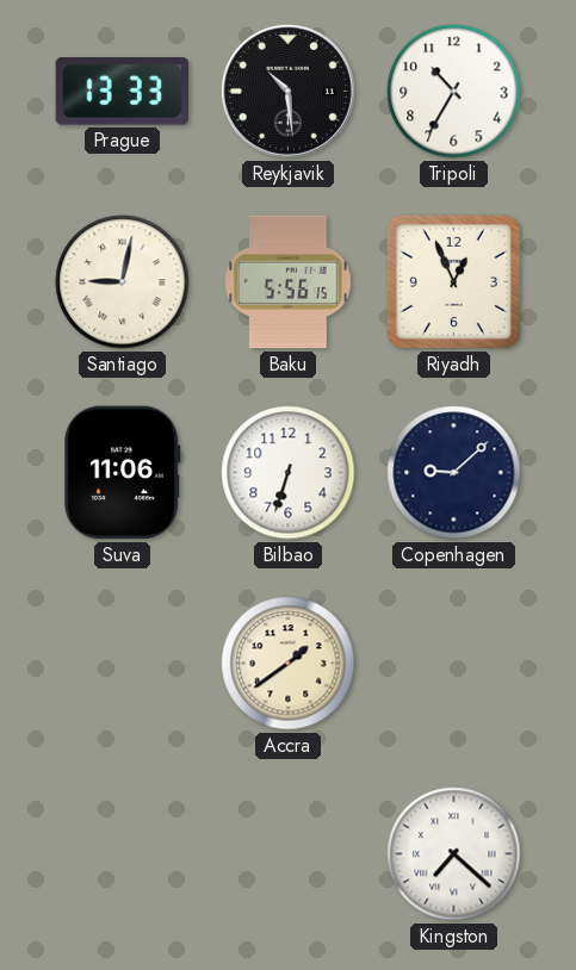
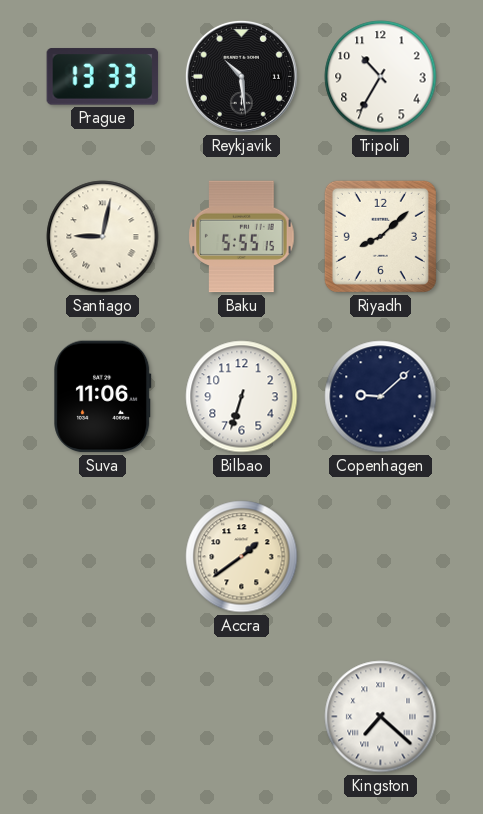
Baku: 5:56 -> 5:55
Riyadh: 12:56 -> 8:08
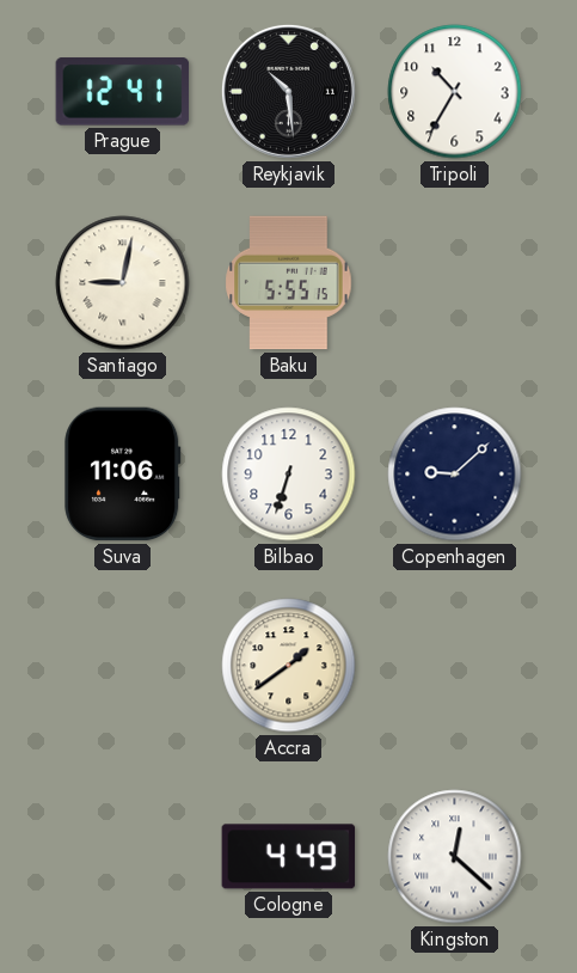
Prague: 13:33 -> 12:41
Riyadh: 8:08 -> none
Cologne: none -> 4:49
Kingston: 7:22 -> 12:22
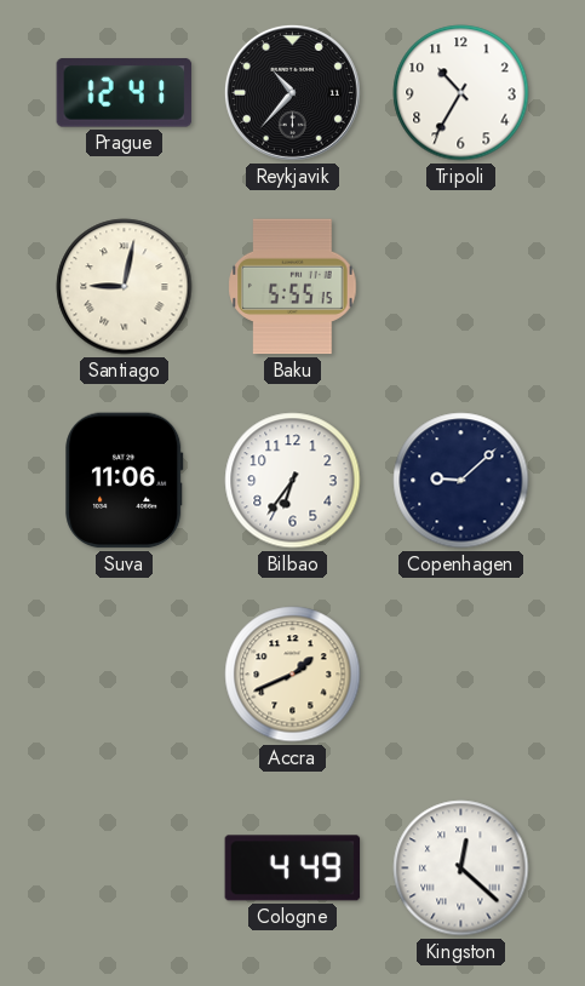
Reykjavik: 10:29 -> 10:37
Bilbao: 6:33 -> 6:36
Accra: 1:39 -> 1:41
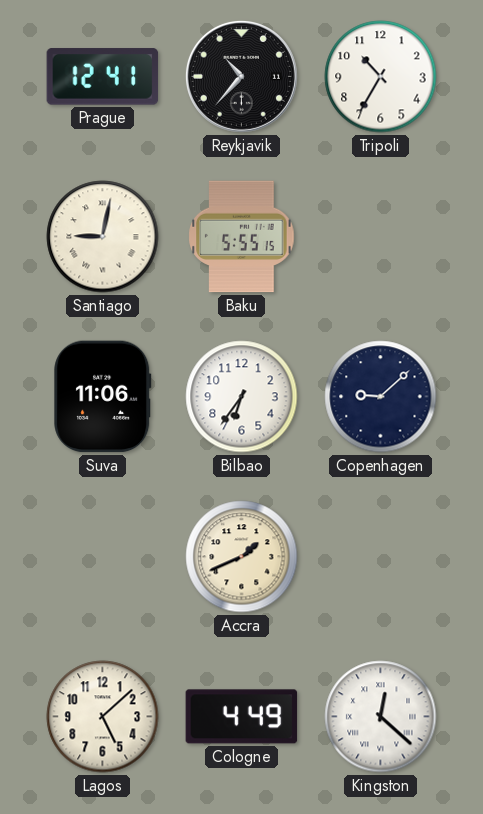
Lagos: none -> 5:08
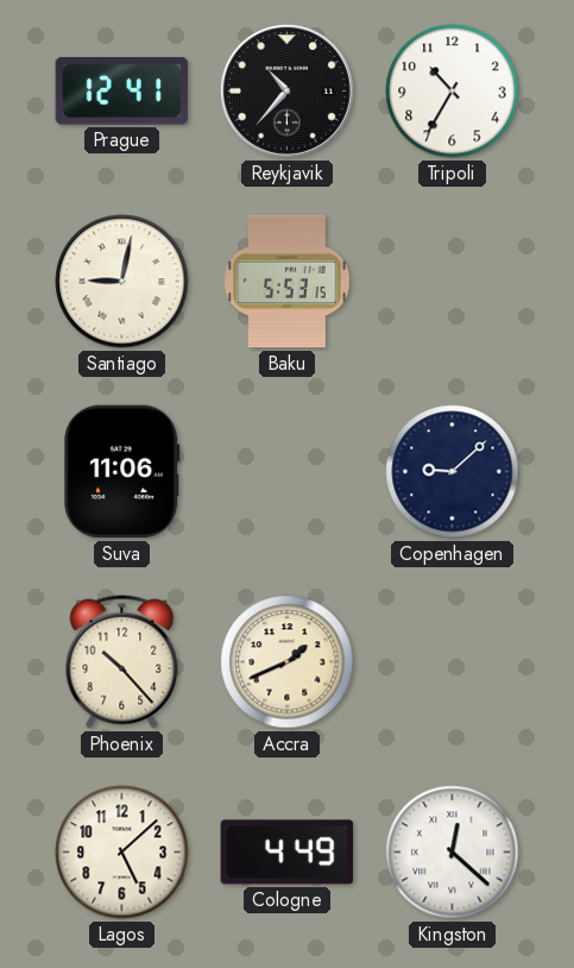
Baku: 5:55 -> 5:53
Bilbao: 6:36 -> none
Phoenix: none -> 10:23
